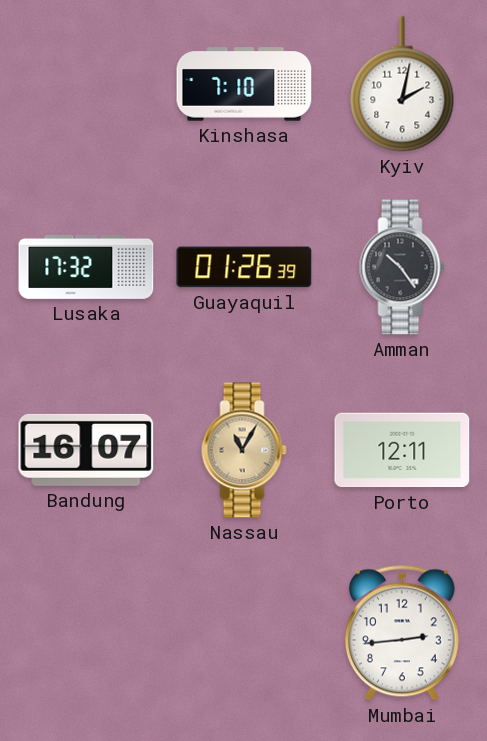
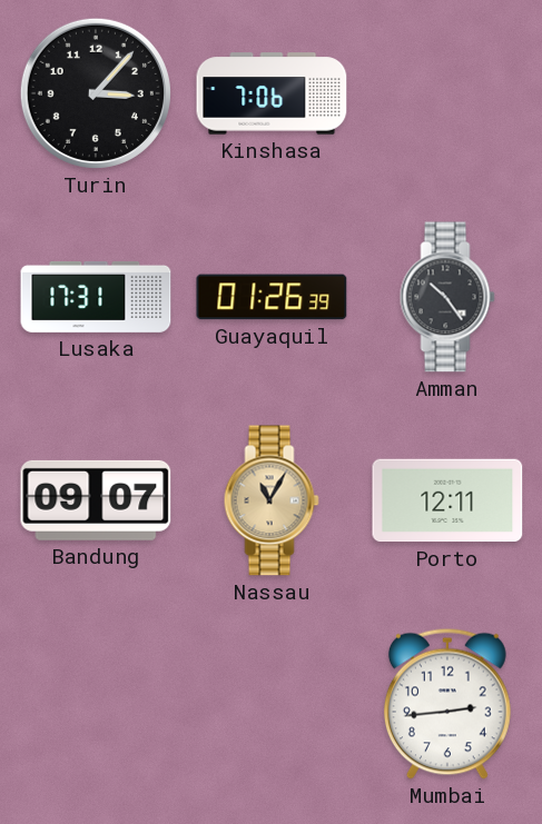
Turin: none -> 3:07
Kinshasa: 7:10 -> 7:06
Kyiv: 2:02 -> none
Lusaka: 17:32 -> 17:31
Bandung: 16:07 -> 09:07
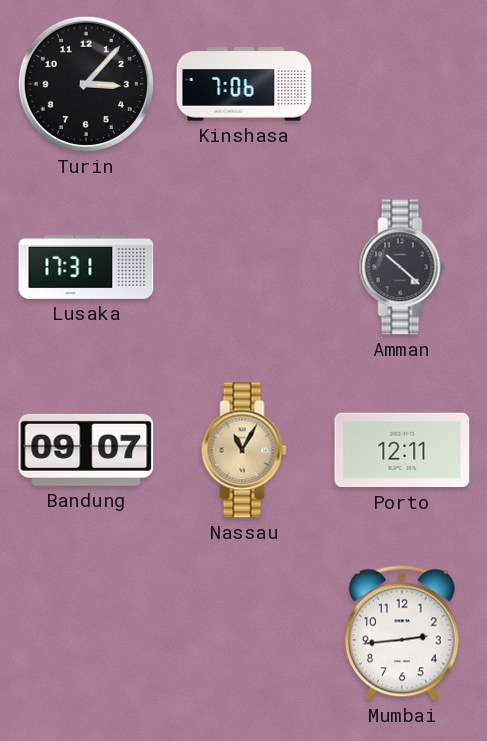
Guayaquil: 01:26 -> none
Amman: 10:24 -> 10:22
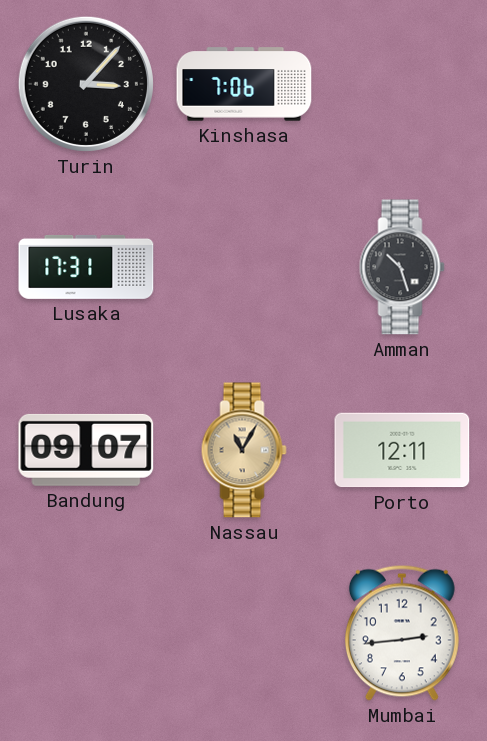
Amman: 10:22 -> 10:27
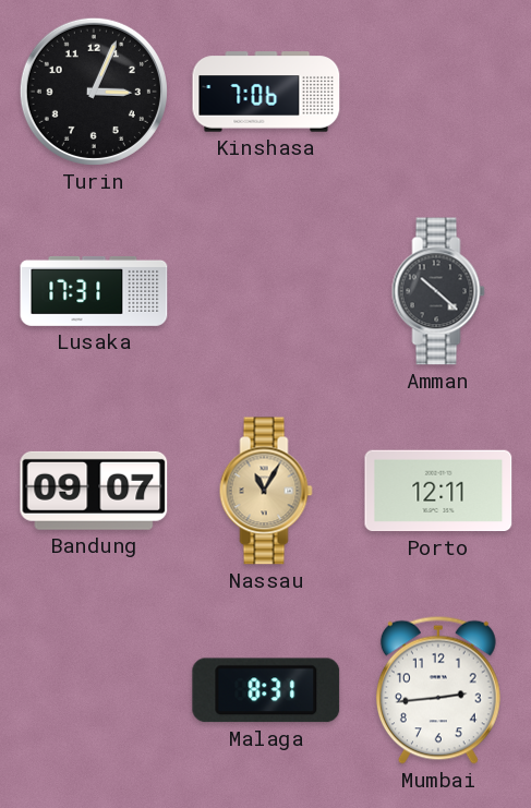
Turin: 3:07 -> 3:04
Amman: 10:27 -> 10:22
Malaga: none -> 8:31
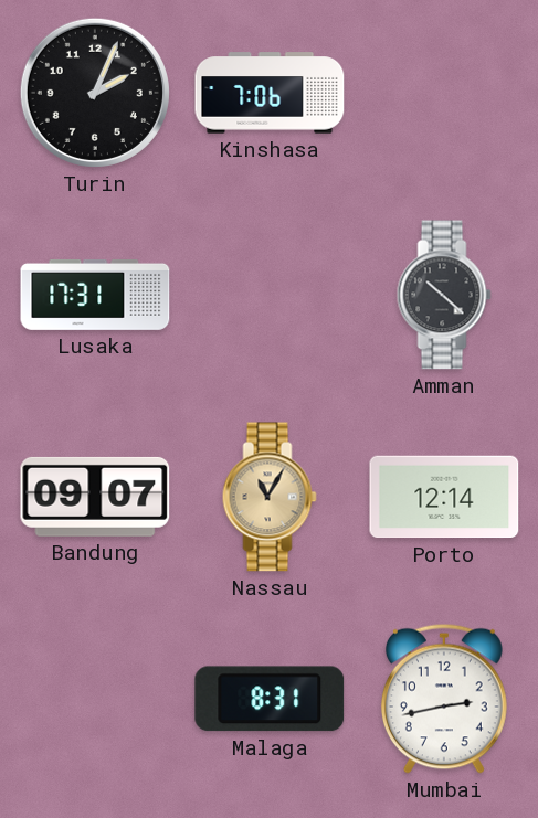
Turin: 3:04 -> 2:04
Porto: 12:11 -> 12:14
Mumbai: 2:44 -> 2:43
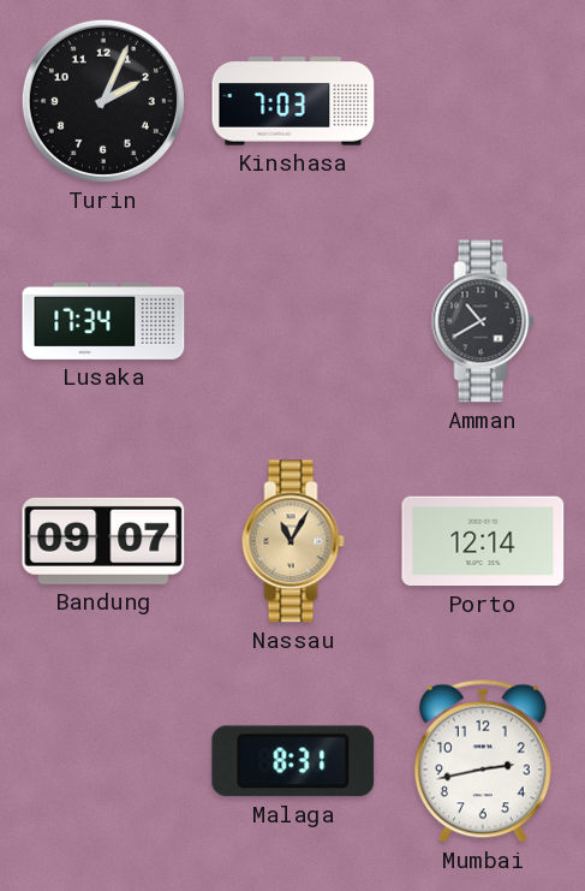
Kinshasa: 7:06 -> 7:03
Lusaka: 17:31 -> 17:34
Amman: 10:22 -> 10:40
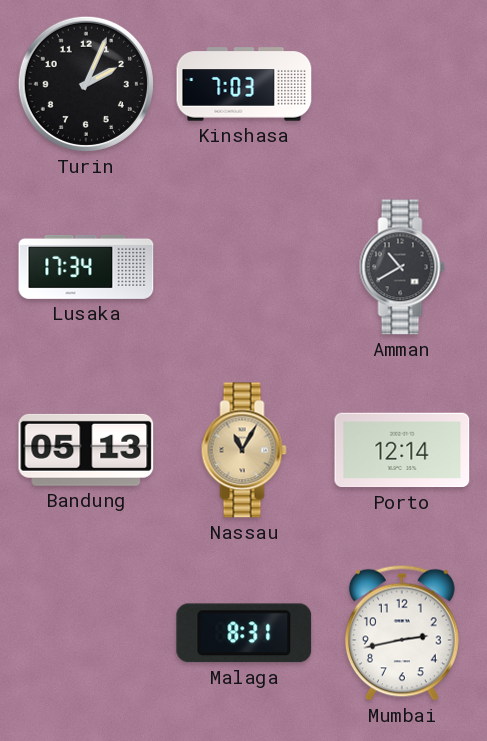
Bandung: 09:07 -> 05:13
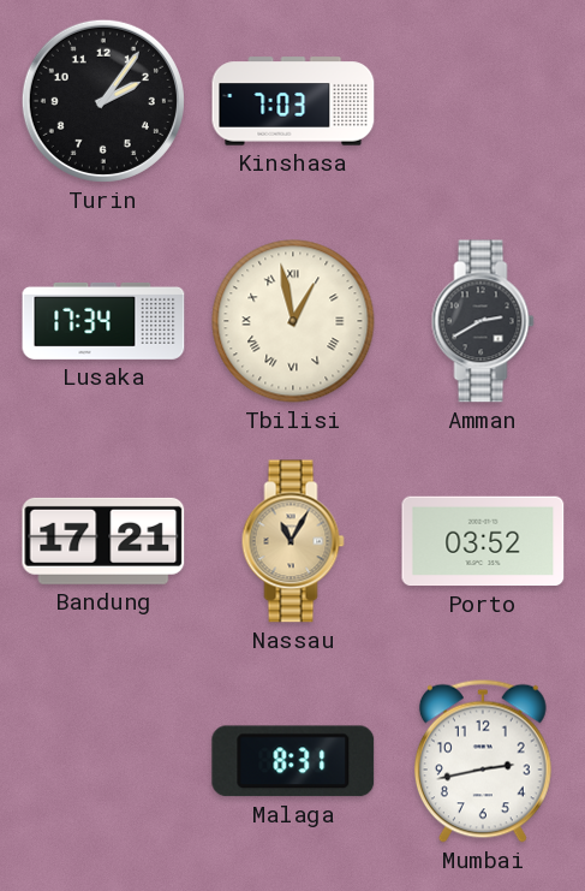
Turin: 2:04 -> 2:06
Tbilisi: none -> 12:58
Amman: 10:40 -> 2:40
Bandung: 05:13 -> 17:21
Porto: 12:14 -> 03:52
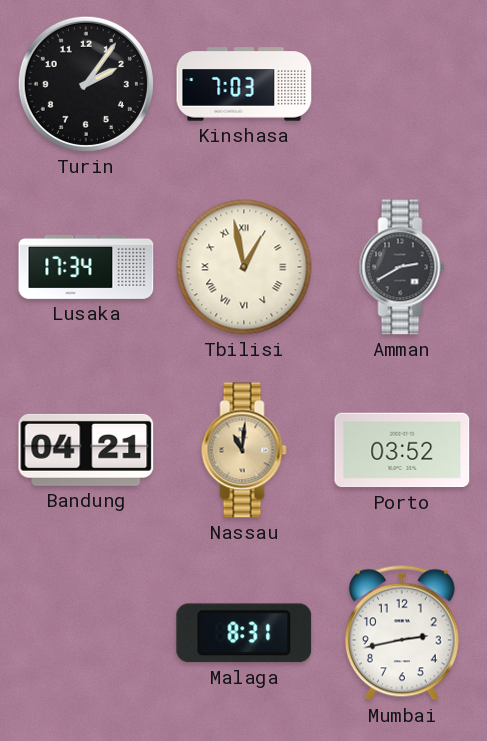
Bandung: 17:21 -> 04:21
Nassau: 11:05 -> 11:01
